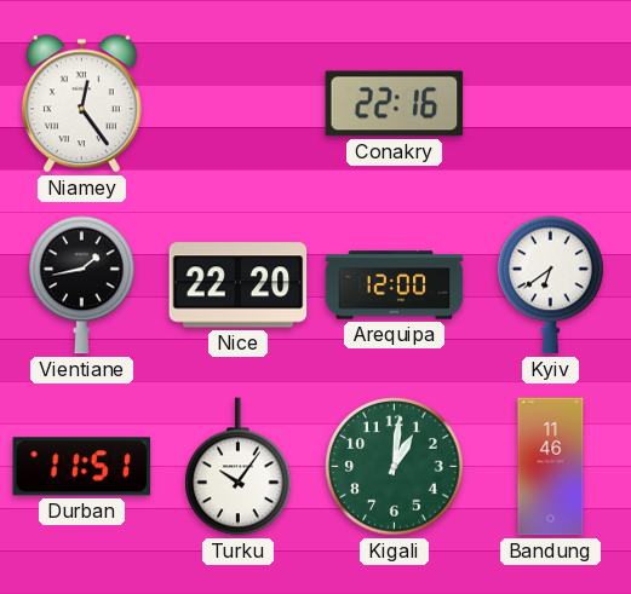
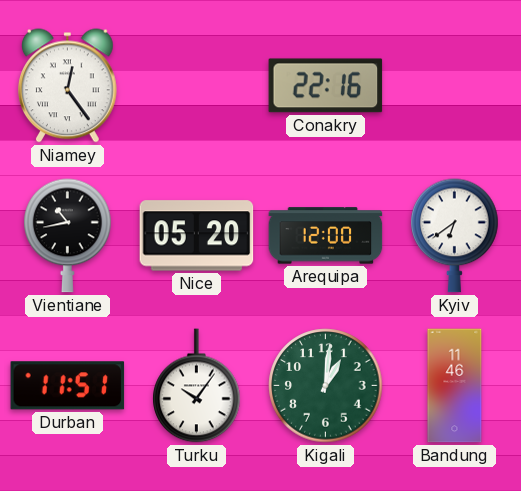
Vientiane: 1:43 -> 10:43
Nice: 22:20 -> 05:20
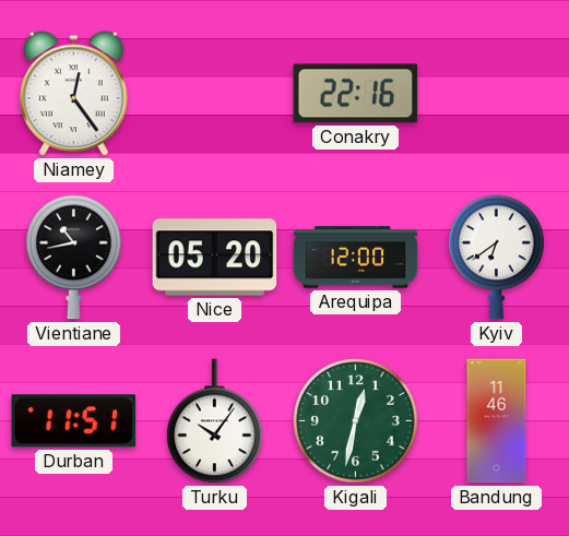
Kigali: 1:01 -> 12:32
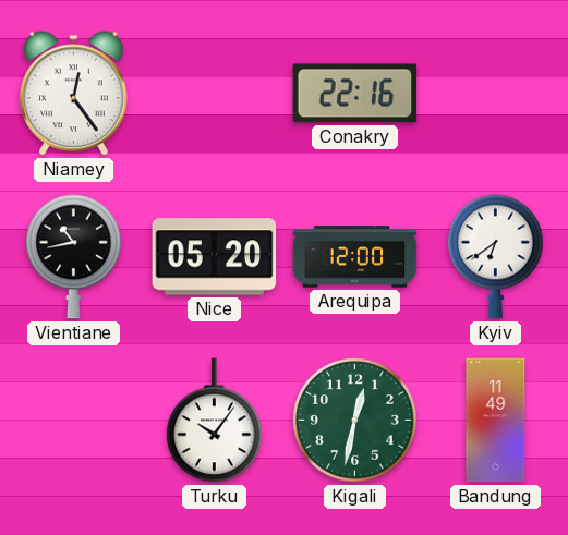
Durban: 11:51 -> none
Bandung: 11:46 -> 11:49
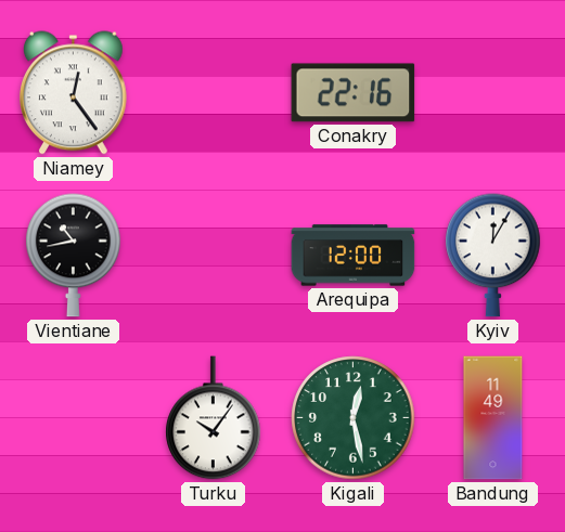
Nice: 05:20 -> none
Kyiv: 6:39 -> 12:05
Kigali: 12:32 -> 12:28
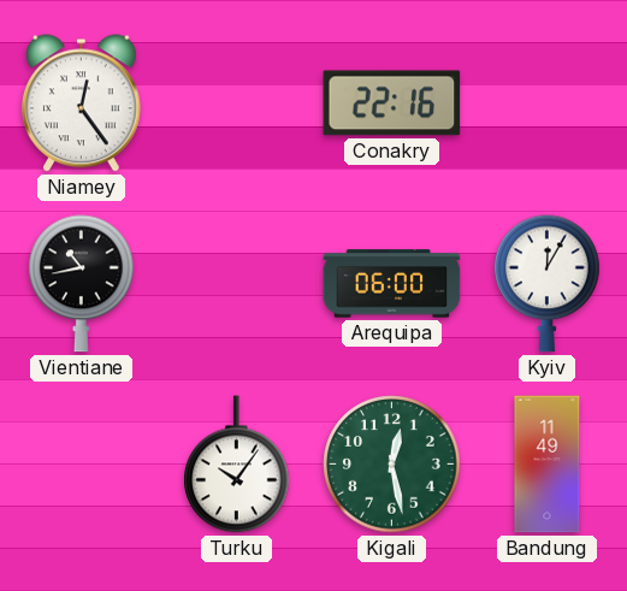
Arequipa: 12:00 -> 06:00
